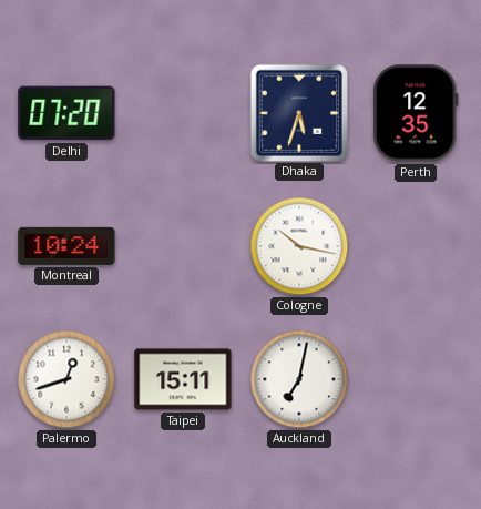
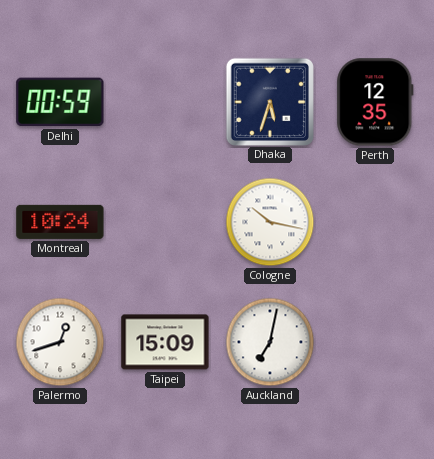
Delhi: 07:20 -> 00:59
Taipei: 15:11 -> 15:09
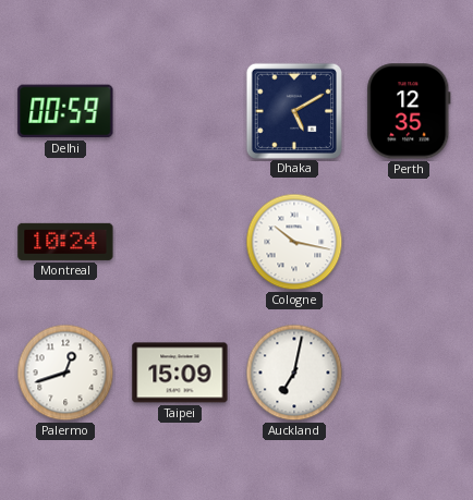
Dhaka: 5:33 -> 5:10
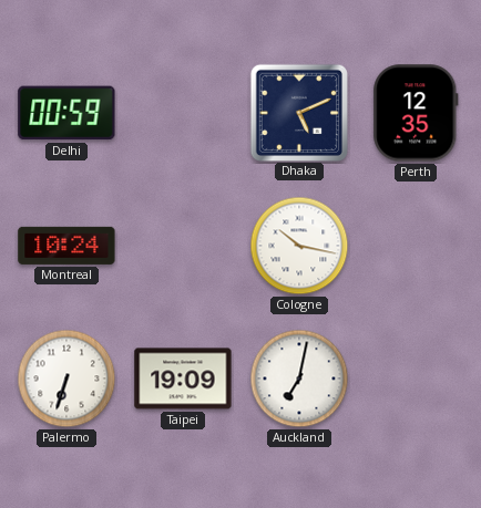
Dhaka: 5:10 -> 5:11
Palermo: 12:42 -> 6:33
Taipei: 15:09 -> 19:09
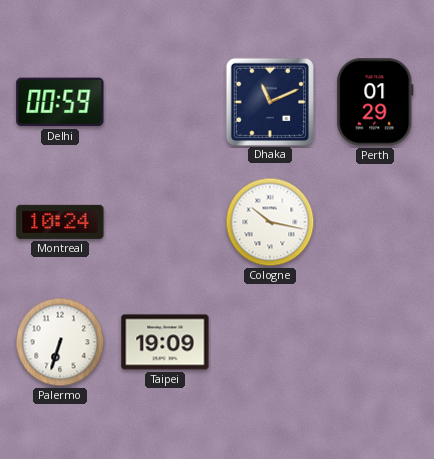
Dhaka: 5:11 -> 11:11
Perth: 12:35 -> 01:29
Auckland: 7:02 -> none
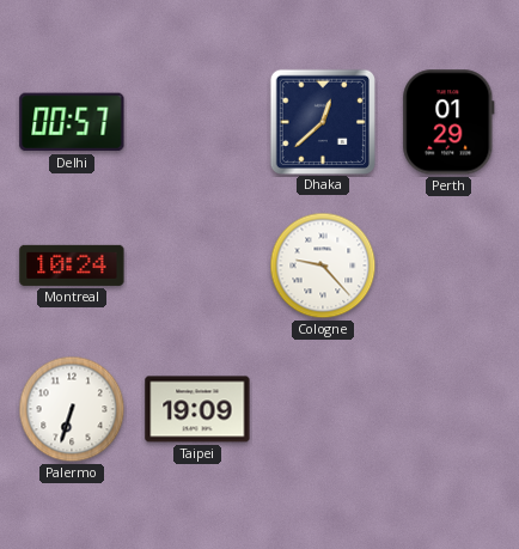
Delhi: 00:59 -> 00:57
Dhaka: 11:11 -> 12:38
Cologne: 10:17 -> 9:23
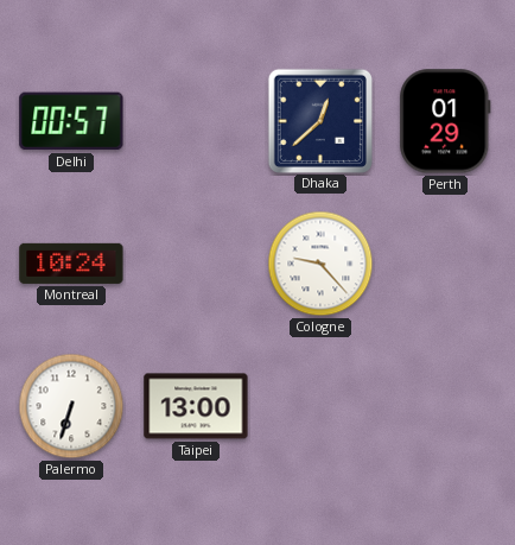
Taipei: 19:09 -> 13:00
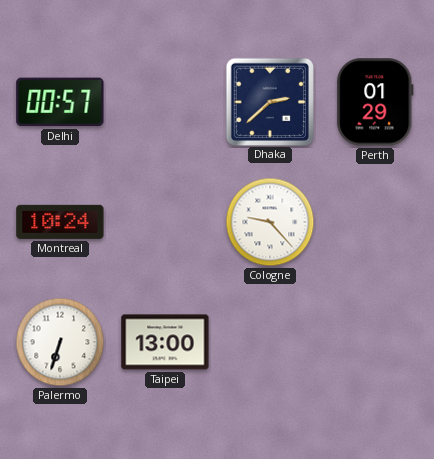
Dhaka: 12:38 -> 2:38
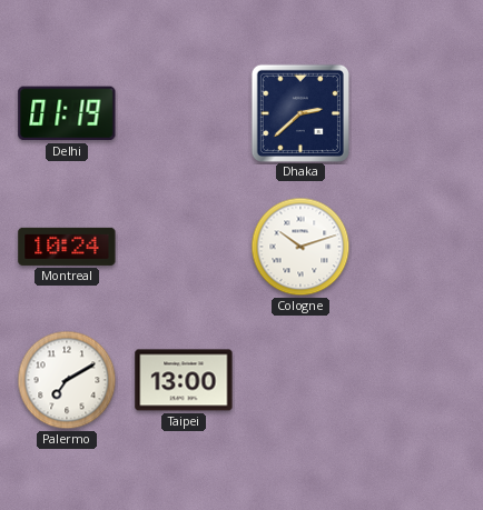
Delhi: 00:57 -> 01:19
Perth: 01:29 -> none
Cologne: 9:23 -> 10:12
Palermo: 6:33 -> 7:10
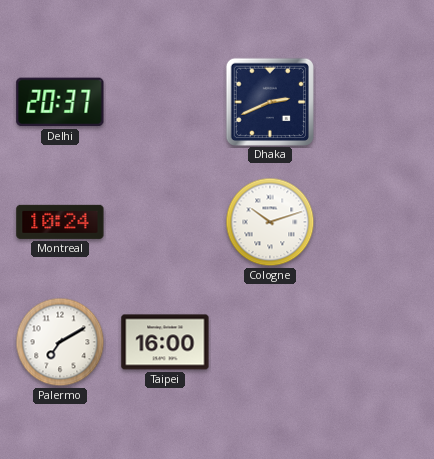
Delhi: 01:19 -> 20:37
Dhaka: 2:38 -> 2:41
Taipei: 13:00 -> 16:00
